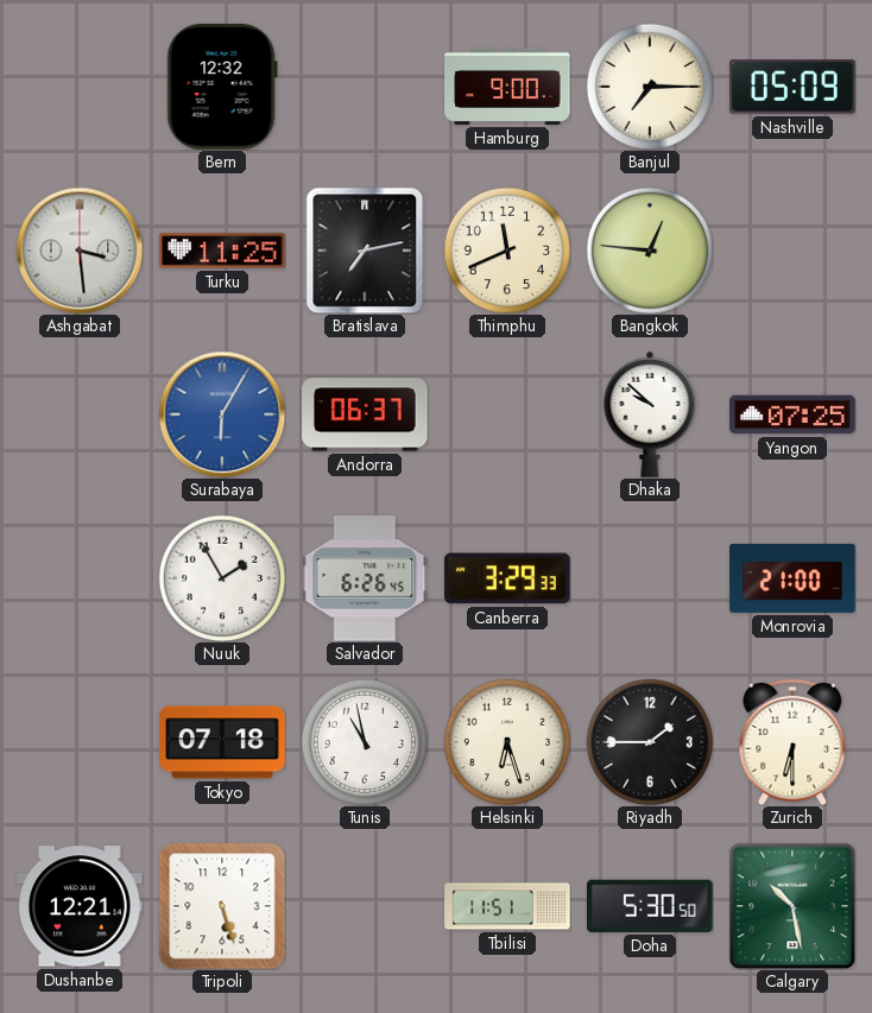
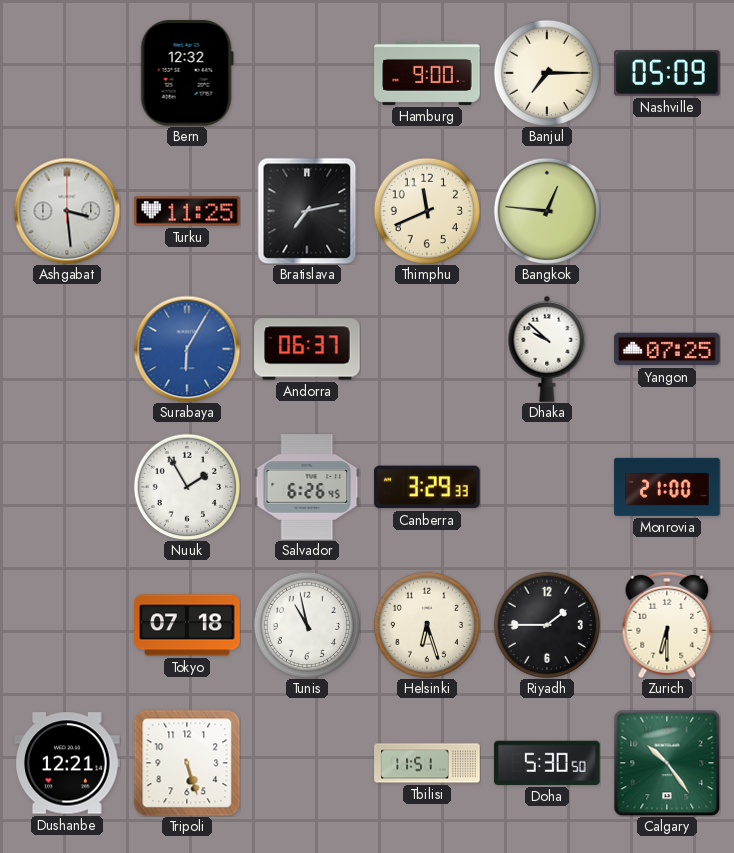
Calgary: 10:28 -> 10:24
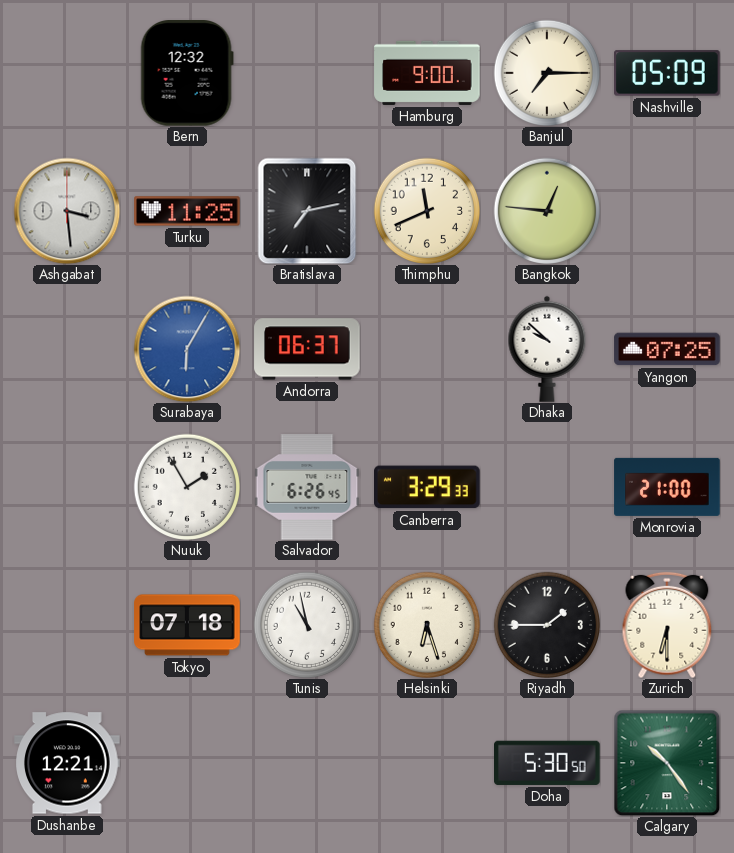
Tripoli: 5:27 -> none
Tbilisi: 11:51 -> none
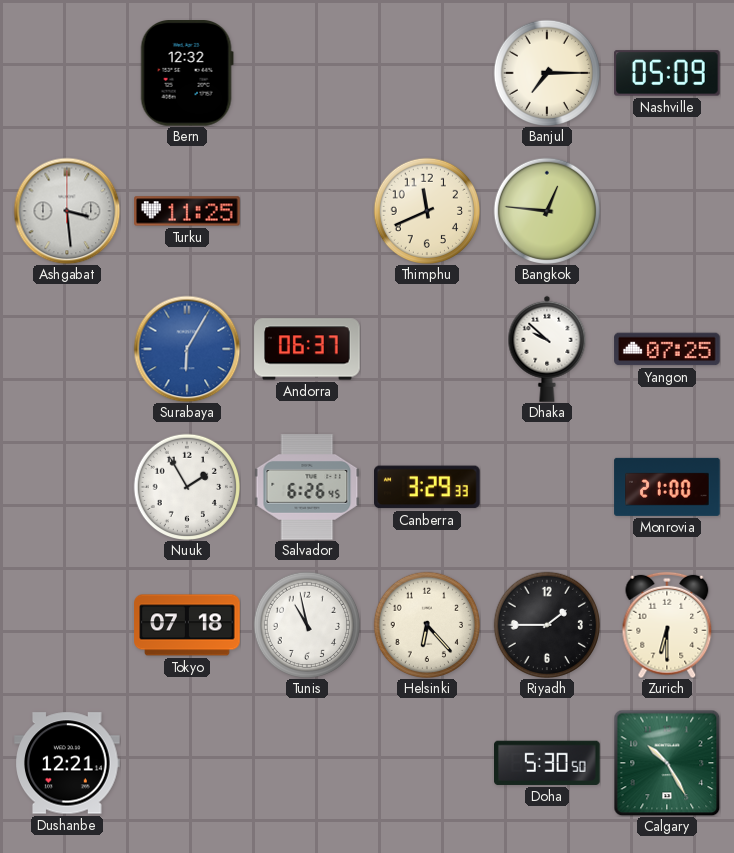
Hamburg: 9:00 -> none
Bratislava: 7:13 -> none
Helsinki: 6:27 -> 6:23
Calgary: 10:24 -> 10:25
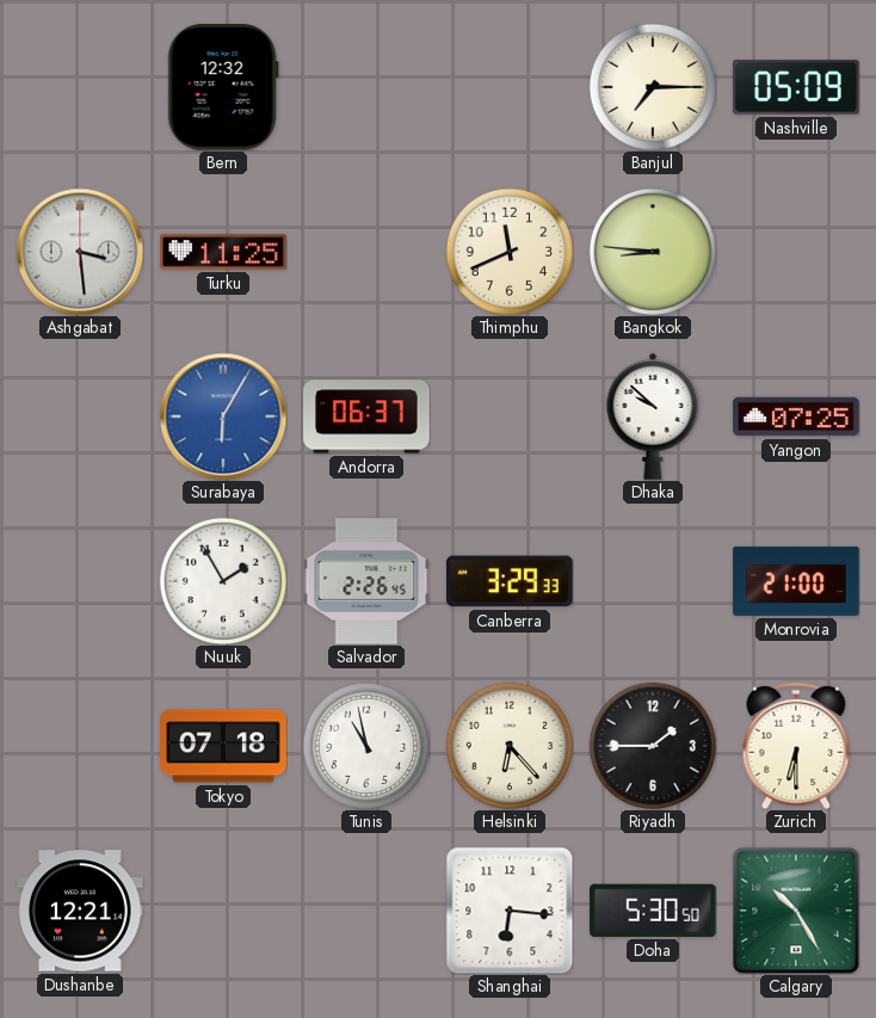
Bangkok: 12:46 -> 8:46
Salvador: 6:26 -> 2:26
Shanghai: none -> 6:16
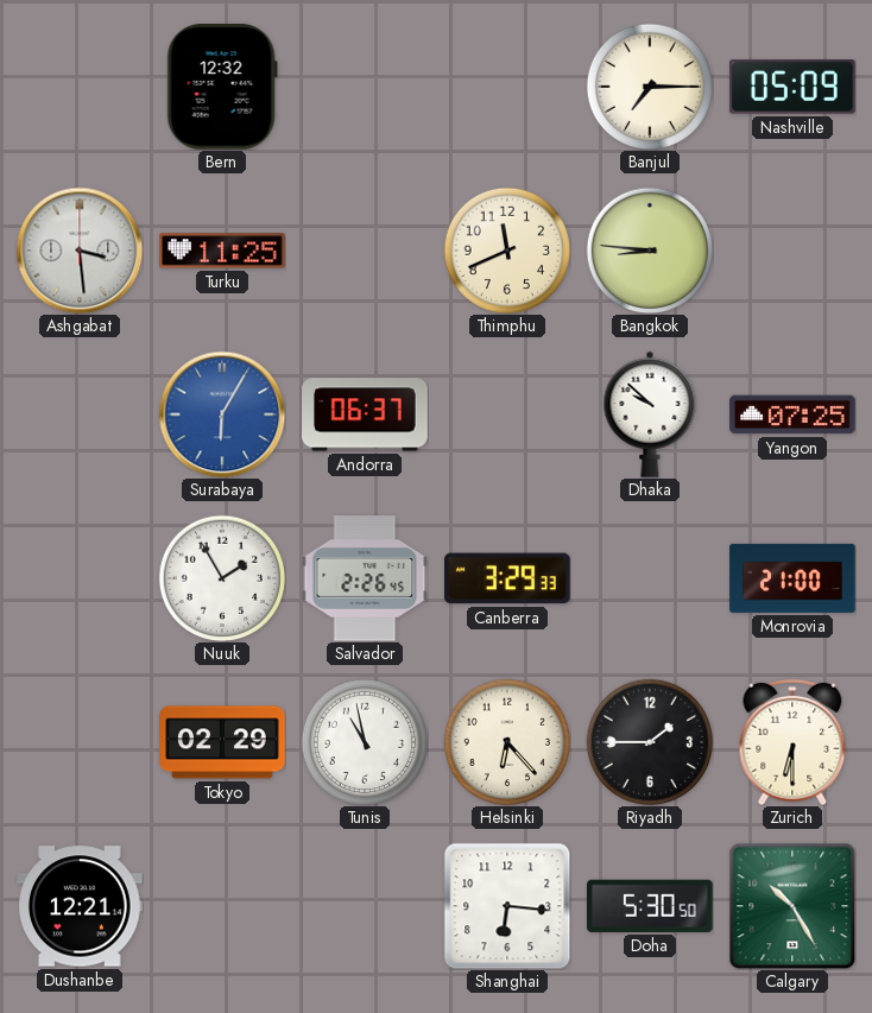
Tokyo: 07:18 -> 02:29
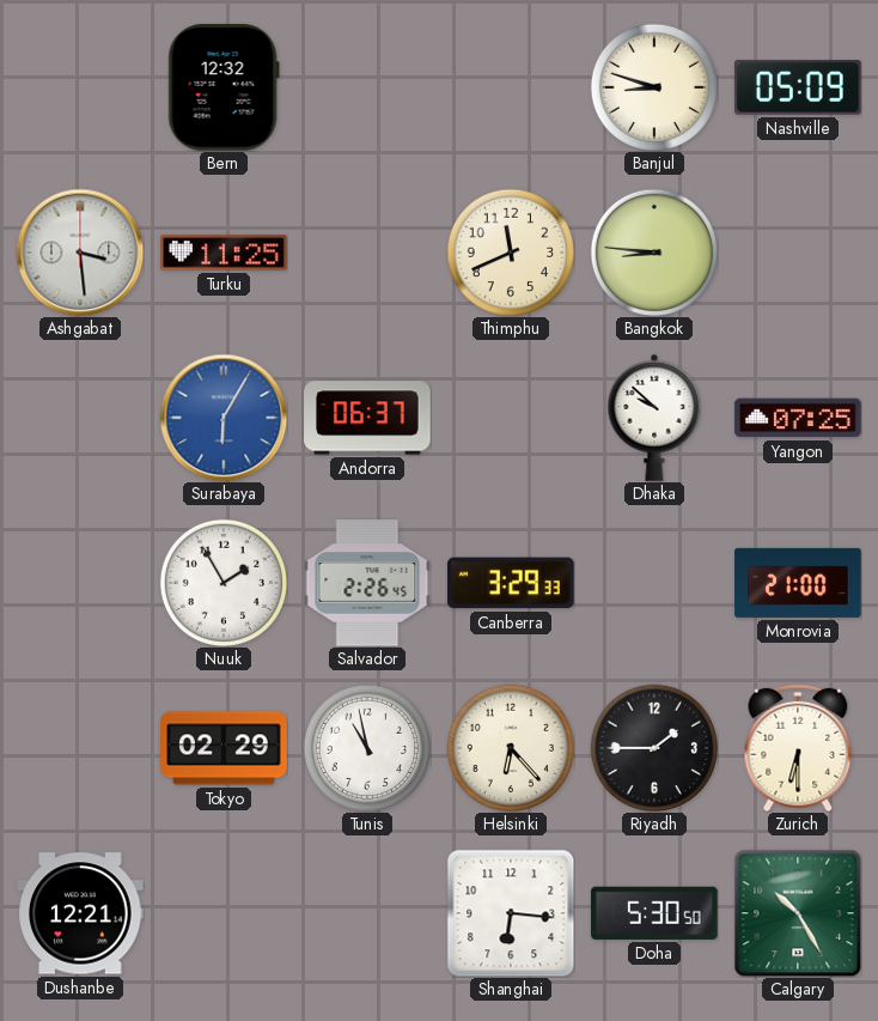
Banjul: 7:15 -> 8:48
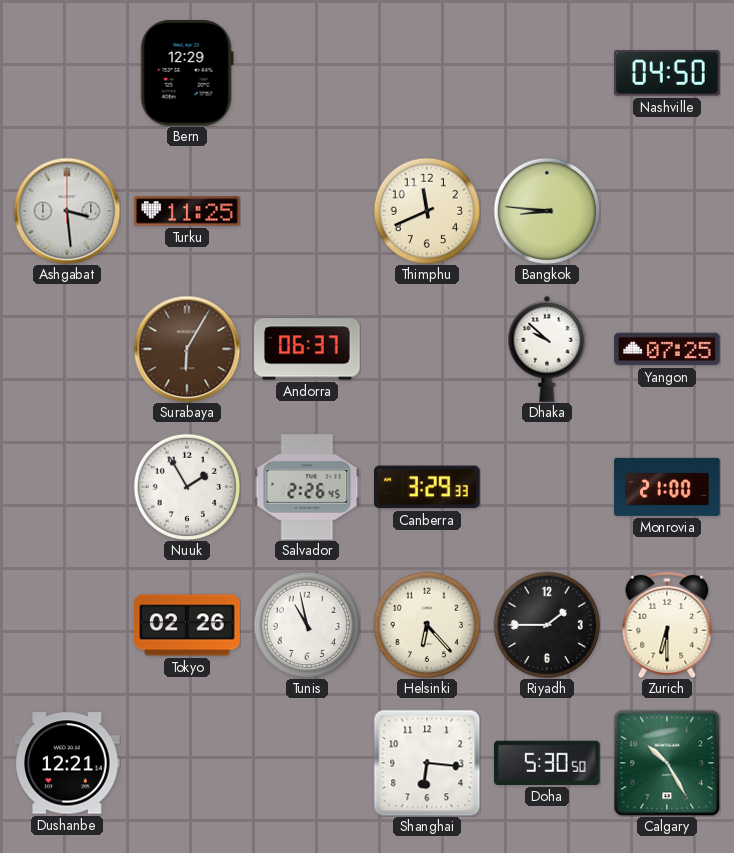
Bern: 12:32 -> 12:29
Banjul: 8:48 -> none
Nashville: 05:09 -> 04:50
Surabaya dial: blue -> brown
Tokyo: 02:29 -> 02:26
